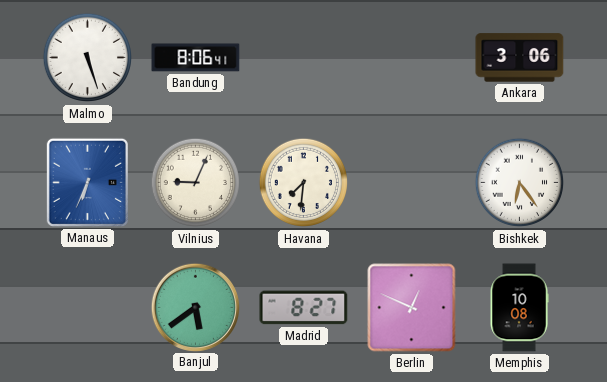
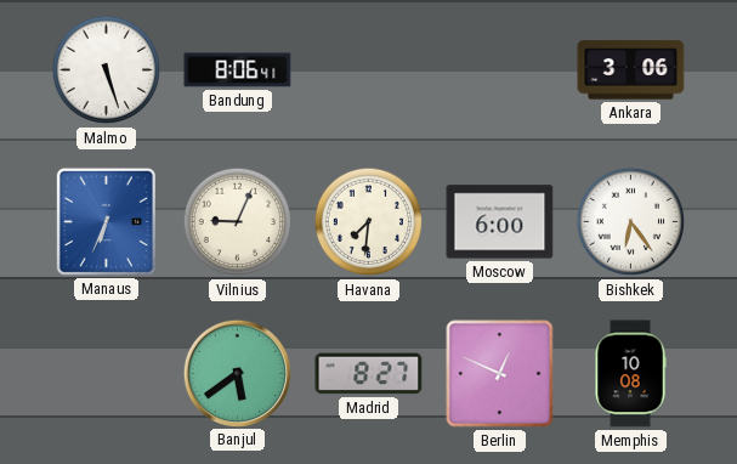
Moscow: none -> 6:00
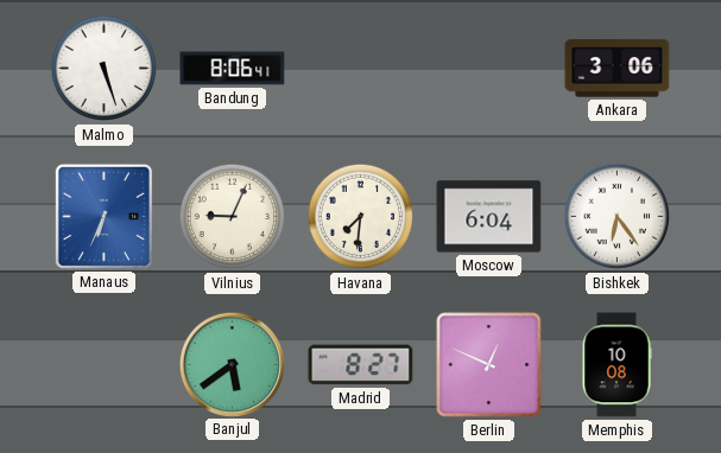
Moscow: 6:00 -> 6:04
